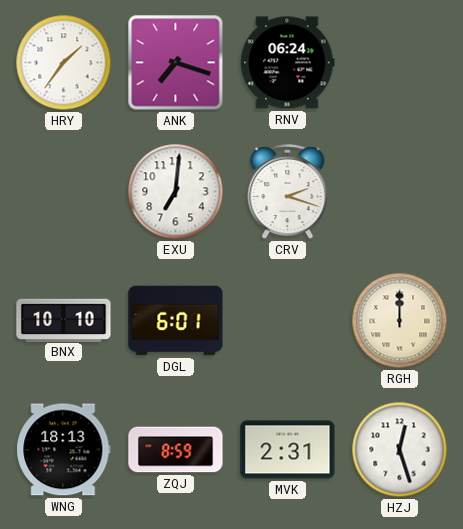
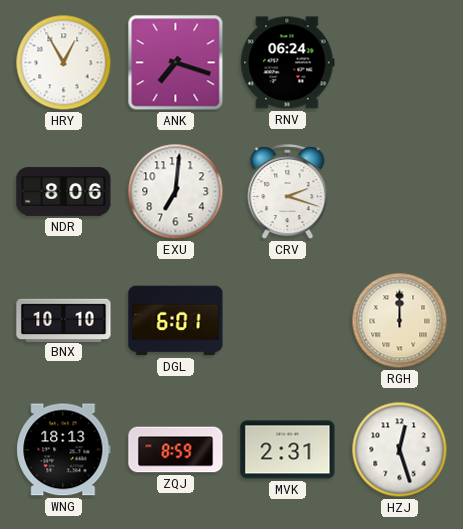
HRY: 1:36 -> 12:55
NDR: none -> 8:06
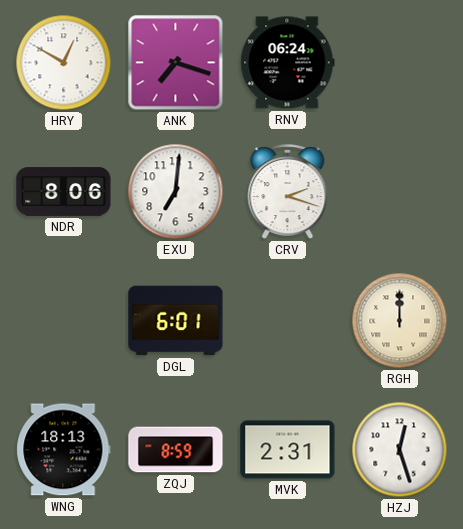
HRY: 12:55 -> 12:50
BNX: 10:10 -> none
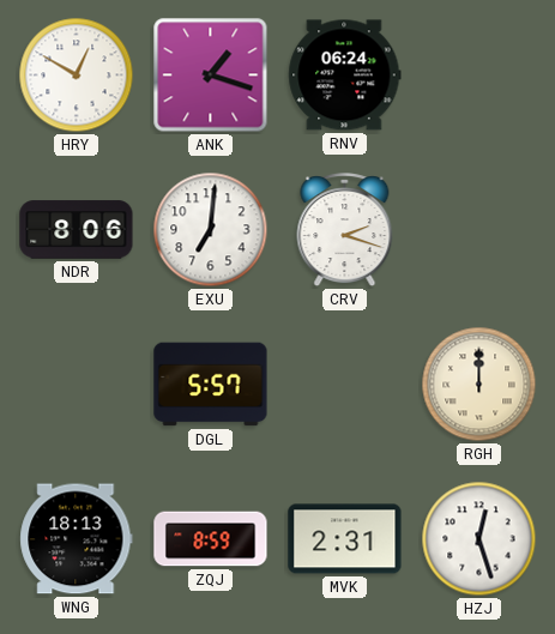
ANK: 7:18 -> 1:18
DGL: 6:01 -> 5:57
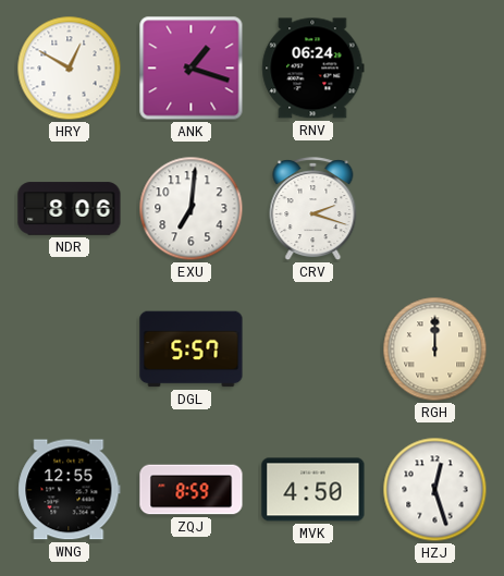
WNG: 18:13 -> 12:55
MVK: 2:31 -> 4:50
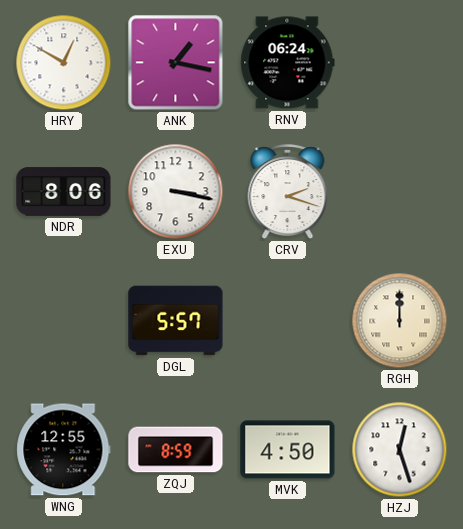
ANK: 1:18 -> 1:17
EXU: 7:01 -> 3:17
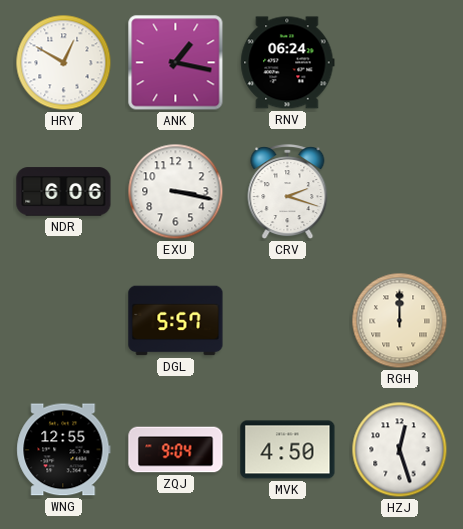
NDR: 8:06 -> 6:06
ZQJ: 8:59 -> 9:04
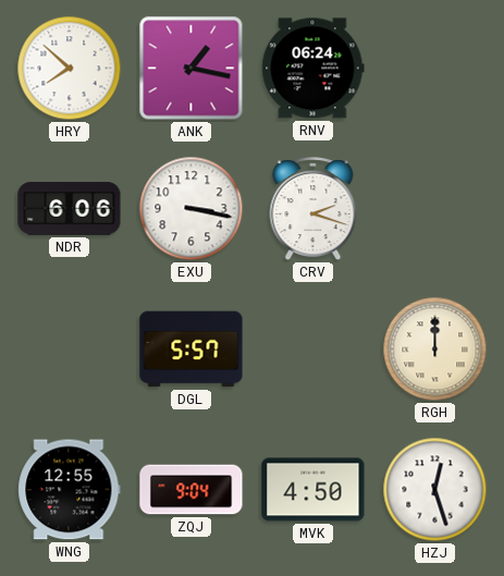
HRY: 12:50 -> 7:52
